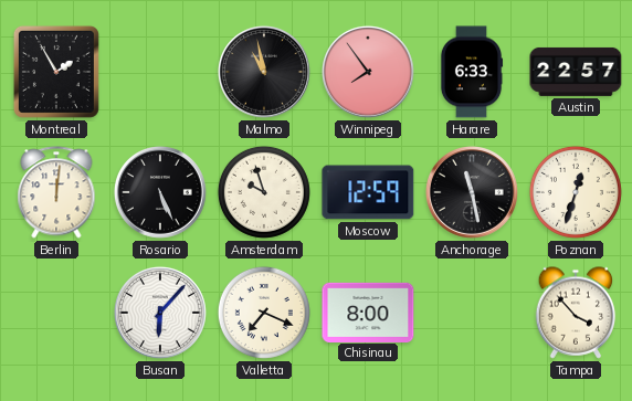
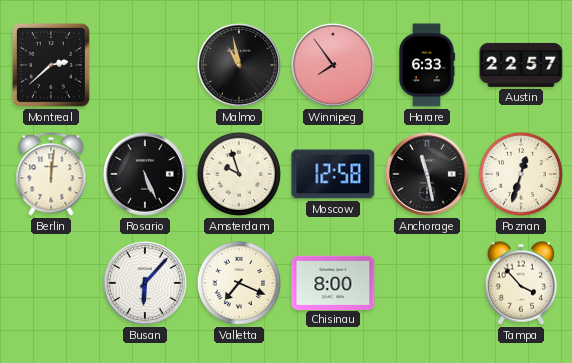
Montreal: 1:55 -> 2:38
Moscow: 12:59 -> 12:58
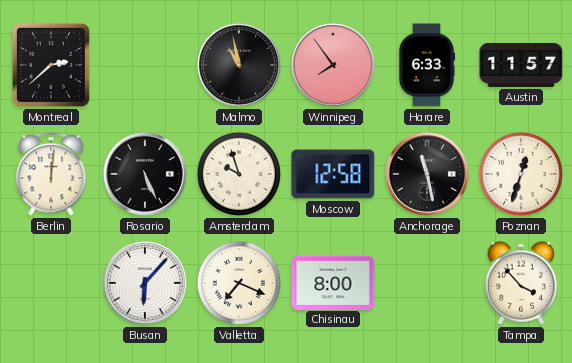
Austin: 22:57 -> 11:57
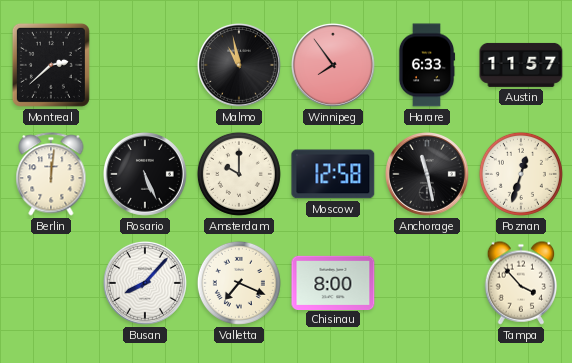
Amsterdam: 9:57 -> 10:00
Busan: 6:07 -> 8:07
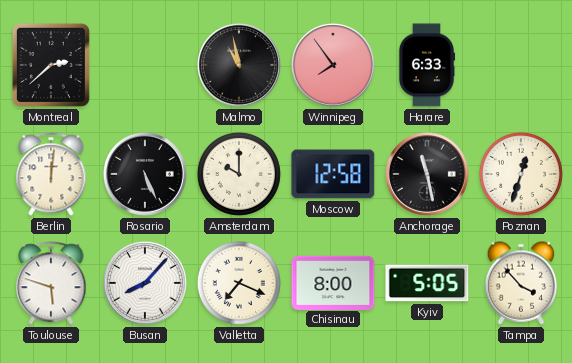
Austin: 11:57 -> none
Toulouse: none -> 5:48
Kyiv: none -> 5:05
